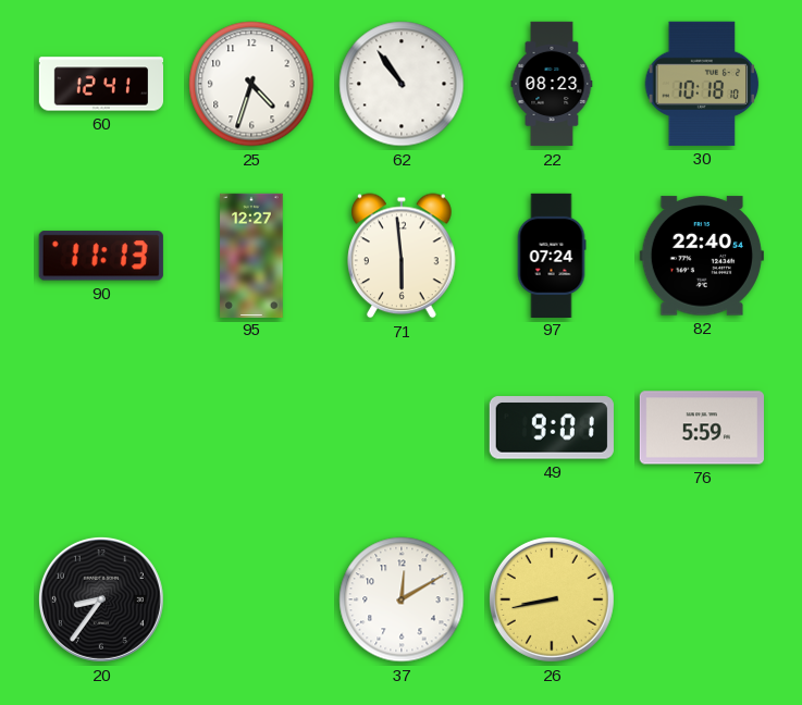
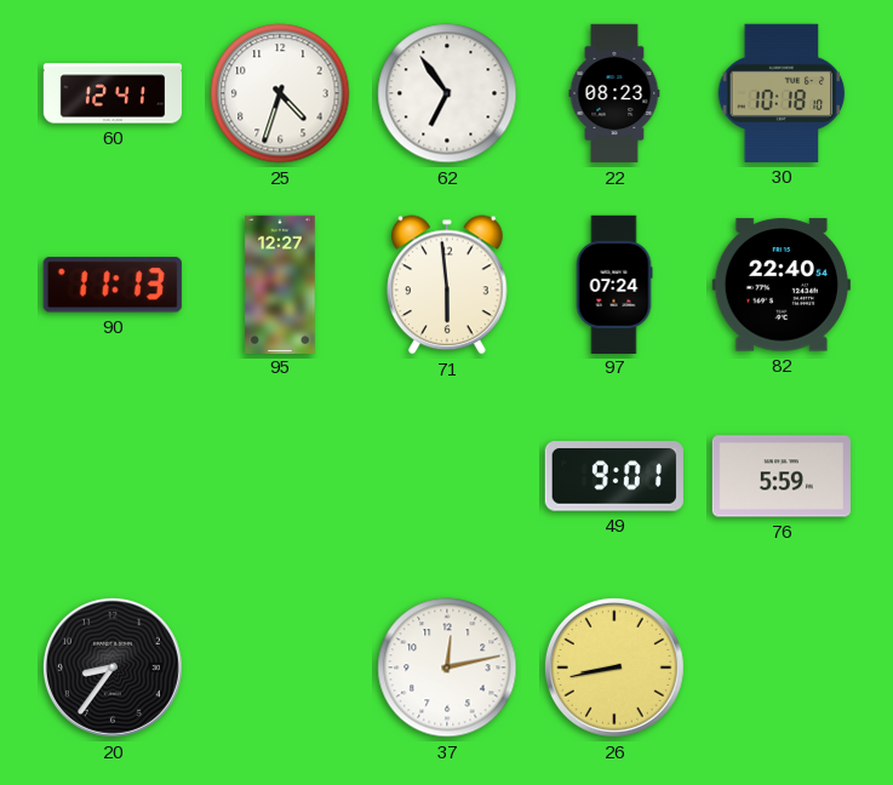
62: 10:54 -> 6:54
37: 12:10 -> 12:13
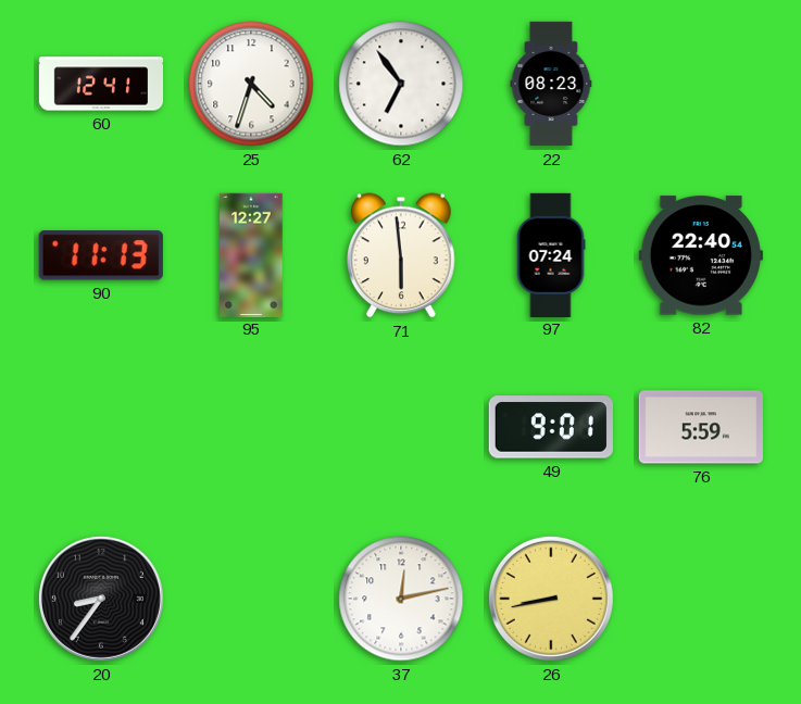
30: 10:18 -> none
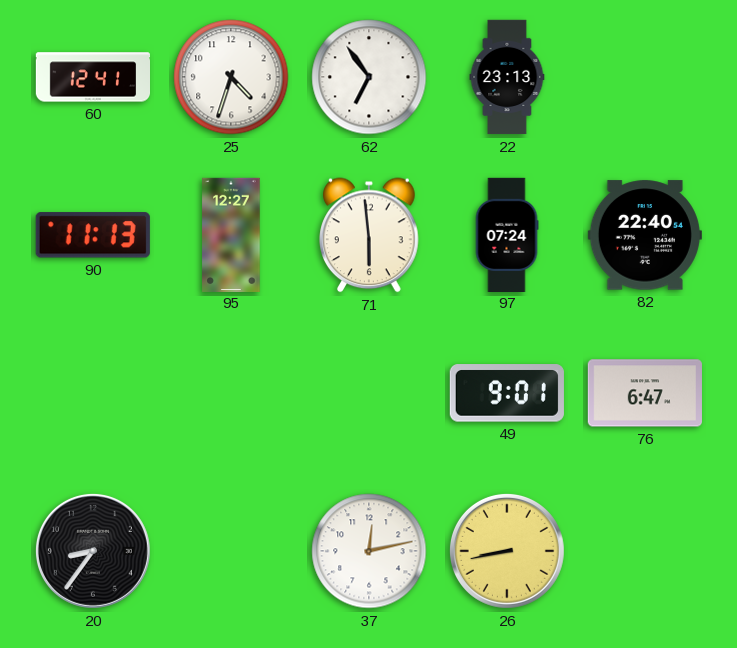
22: 08:23 -> 23:13
76: 5:59 -> 6:47
